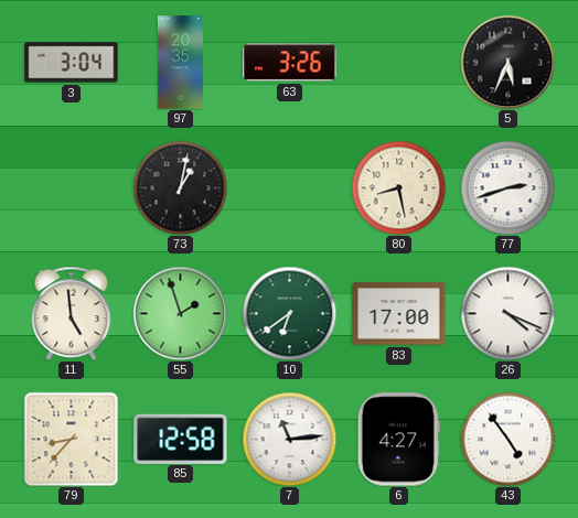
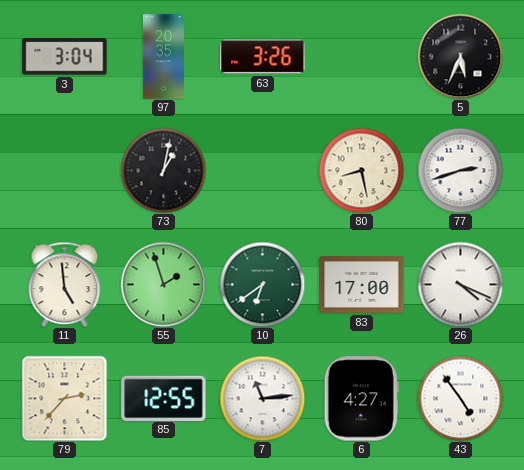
79: 8:37 -> 2:37
85: 12:58 -> 12:55
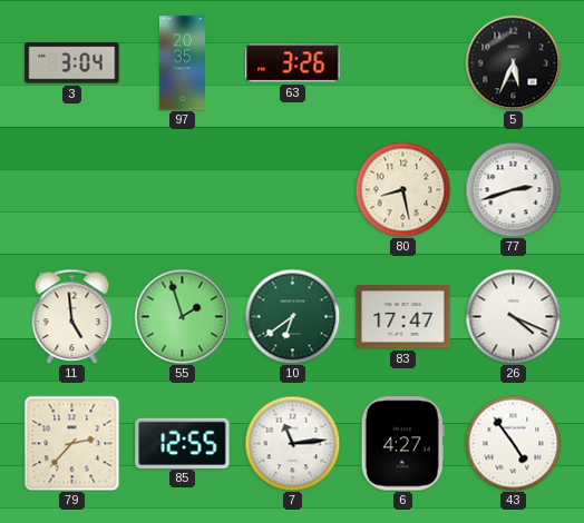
73: 1:02 -> none
83: 17:00 -> 17:47
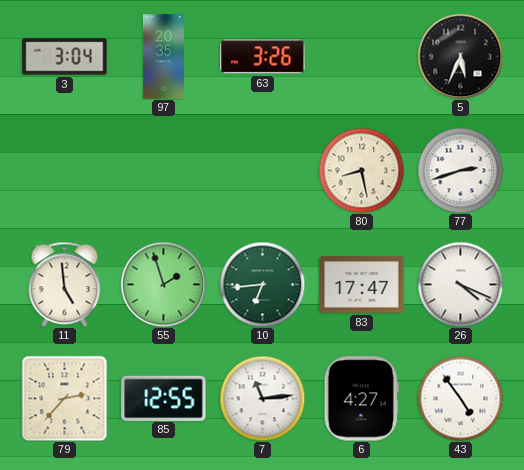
10: 6:39 -> 6:44
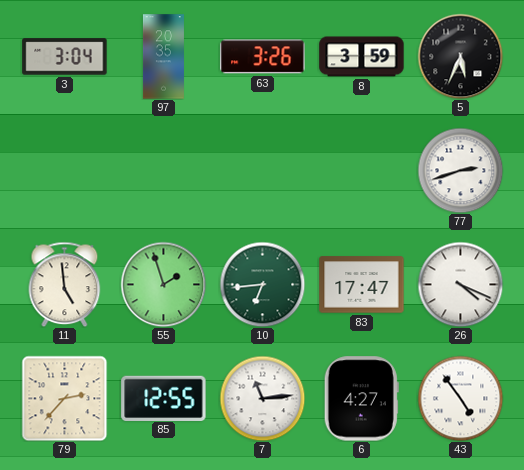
8: none -> 3:59
80: 8:28 -> none
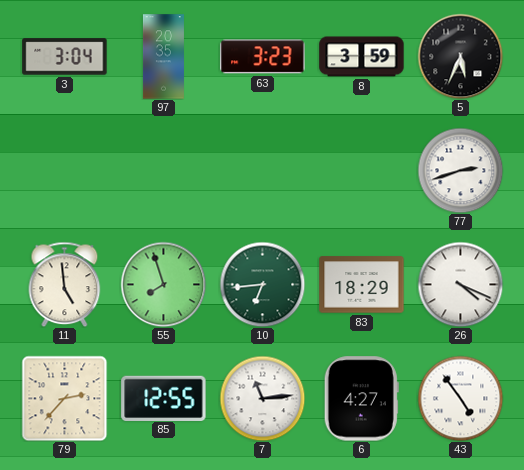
63: 3:26 -> 3:23
55: 1:57 -> 7:57
83: 17:47 -> 18:29
